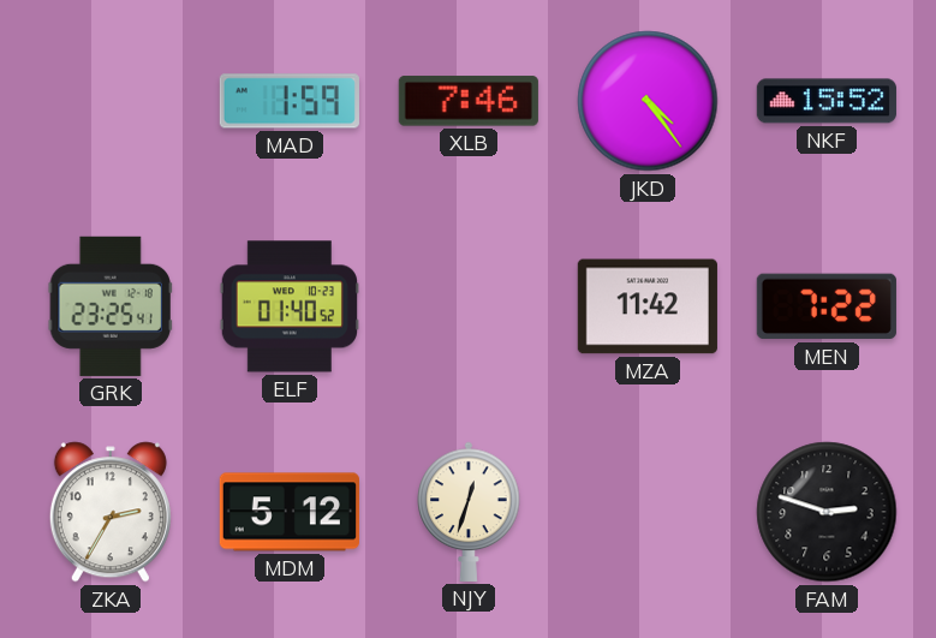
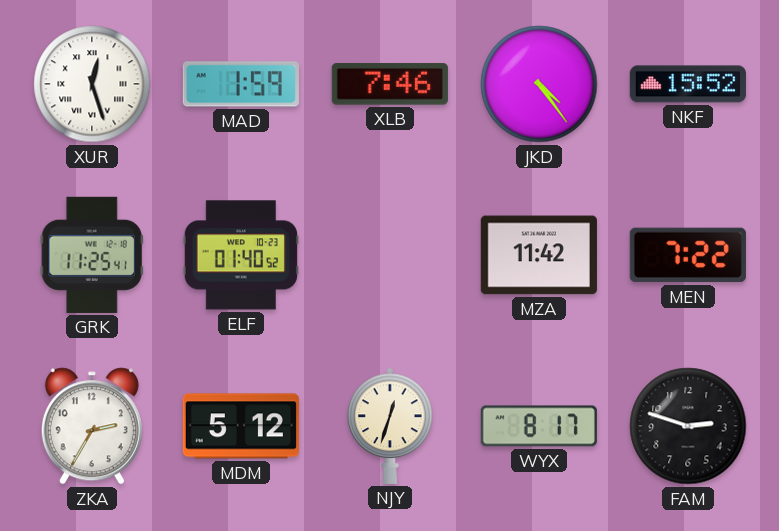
XUR: none -> 12:27
GRK: 23:25 -> 11:25
WYX: none -> 8:17
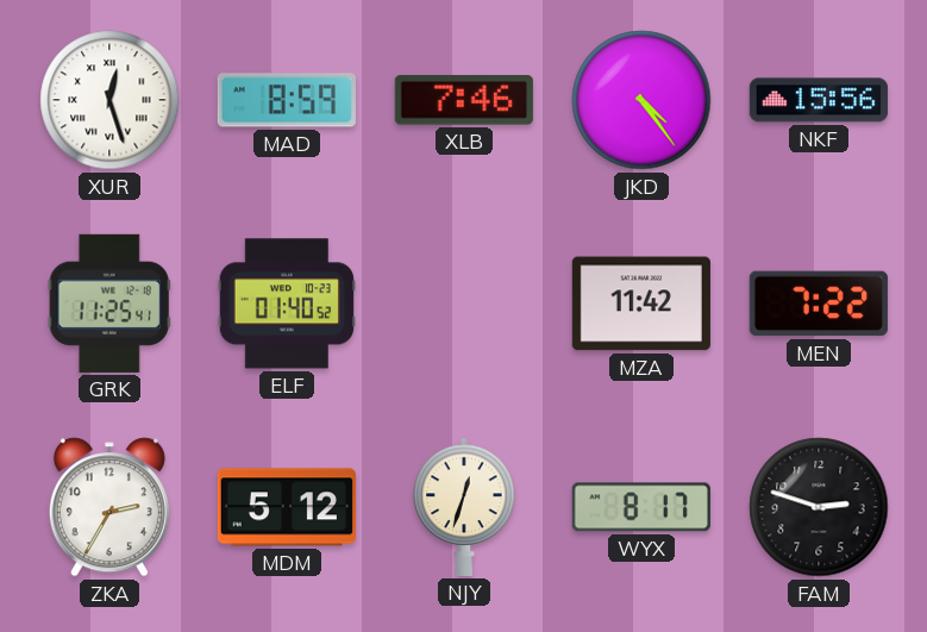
MAD: 1:59 -> 8:59
NKF: 15:52 -> 15:56
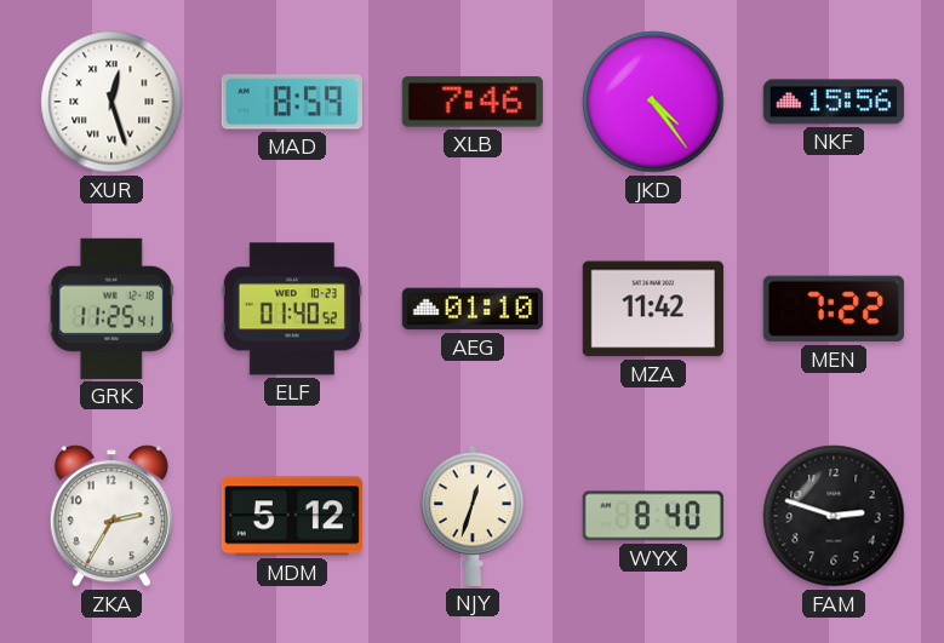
AEG: none -> 01:10
WYX: 8:17 -> 8:40
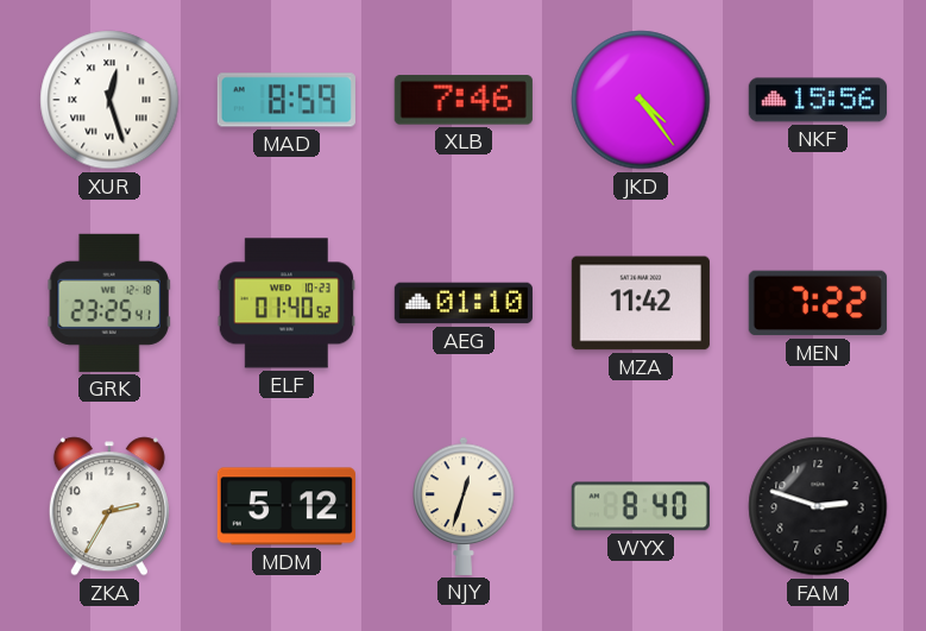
GRK: 11:25 -> 23:25
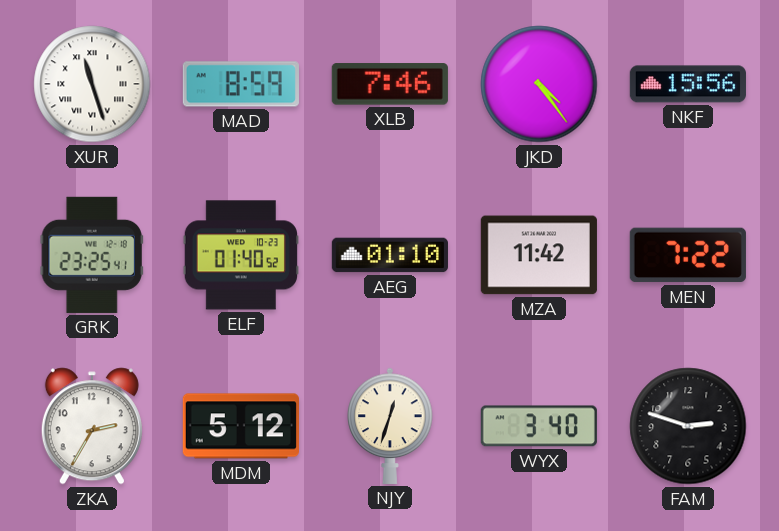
XUR: 12:27 -> 11:27
WYX: 8:40 -> 3:40
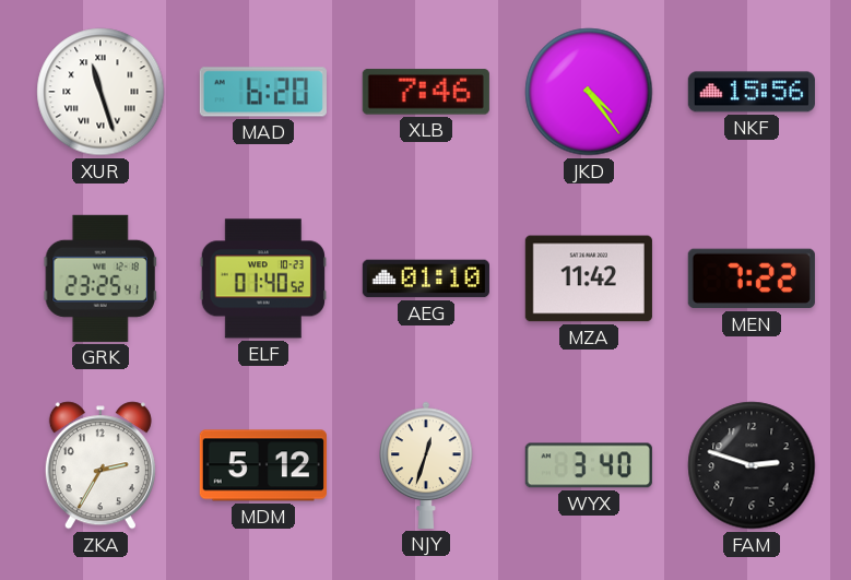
MAD: 8:59 -> 6:20
